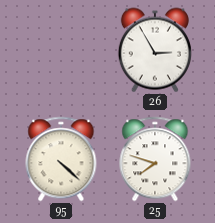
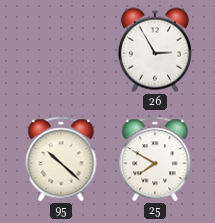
95: 4:22 -> 10:22
25: 7:48 -> 7:50
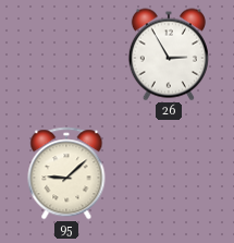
95: 10:22 -> 9:08
25: 7:50 -> none
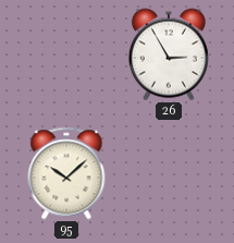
95: 9:08 -> 10:08
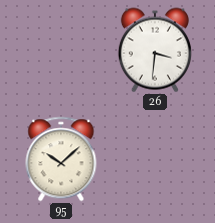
26: 2:55 -> 3:31
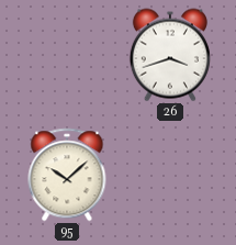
26: 3:31 -> 3:42
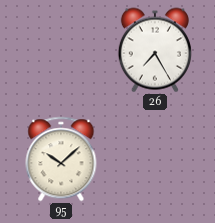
26: 3:42 -> 7:25
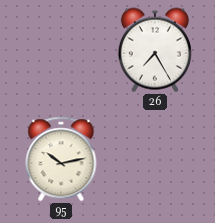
95: 10:08 -> 10:13
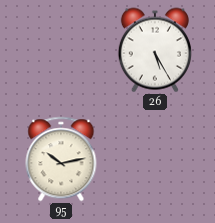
26: 7:25 -> 5:25
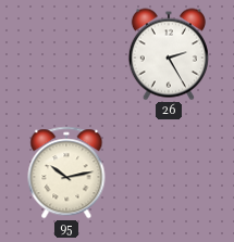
26: 5:25 -> 2:25
